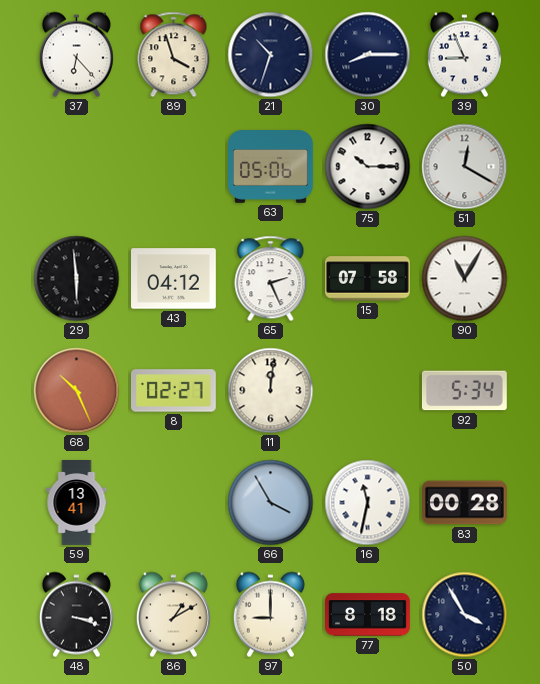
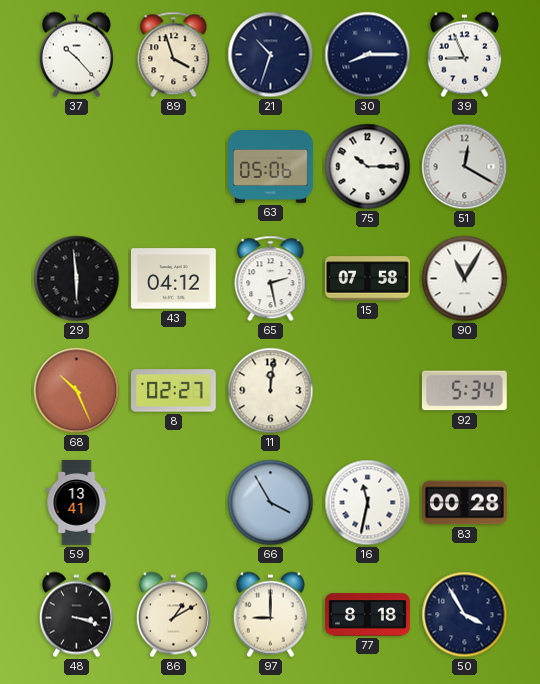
37: 6:23 -> 10:23
65: 2:26 -> 2:28
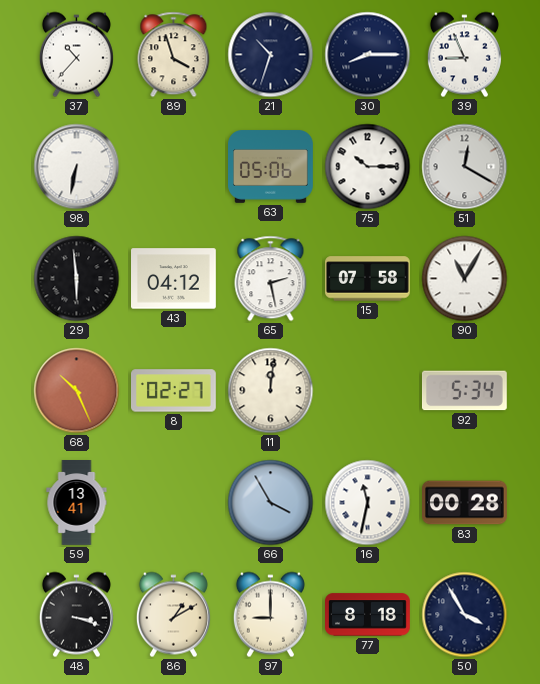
37: 10:23 -> 10:37
98: none -> 6:32
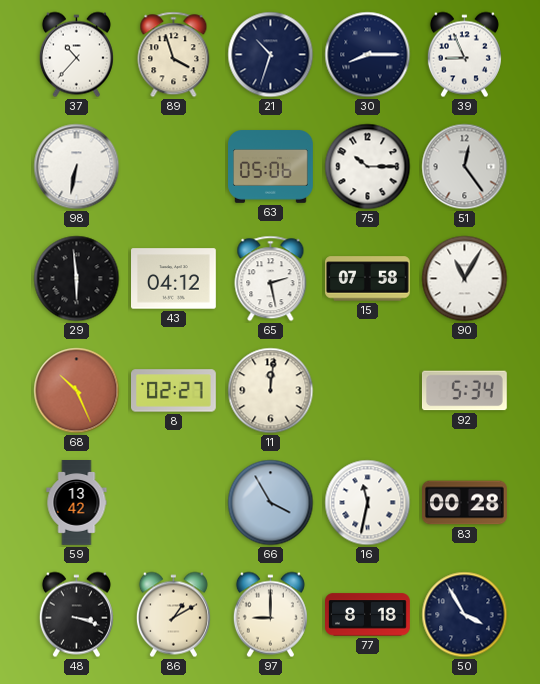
51: 12:20 -> 12:24
59: 13:41 -> 13:42
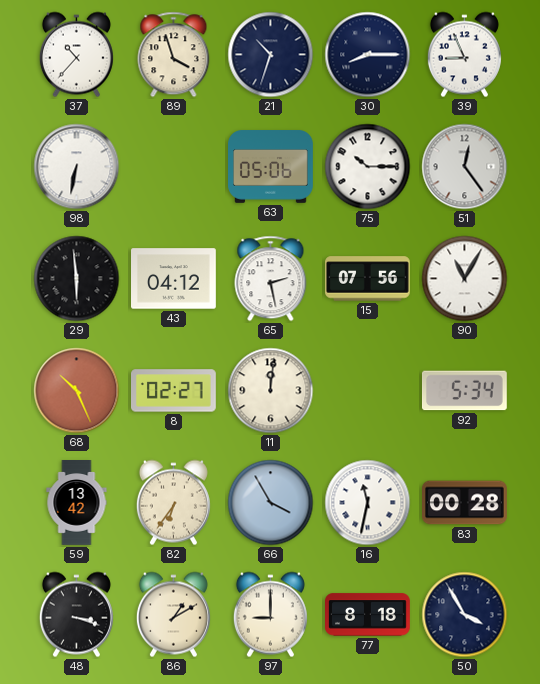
15: 07:58 -> 07:56
82: none -> 6:36
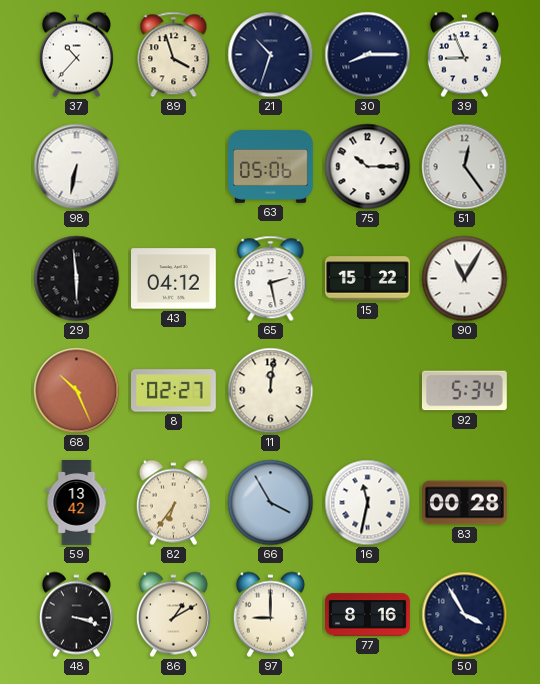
15: 07:56 -> 15:22
77: 8:18 -> 8:16
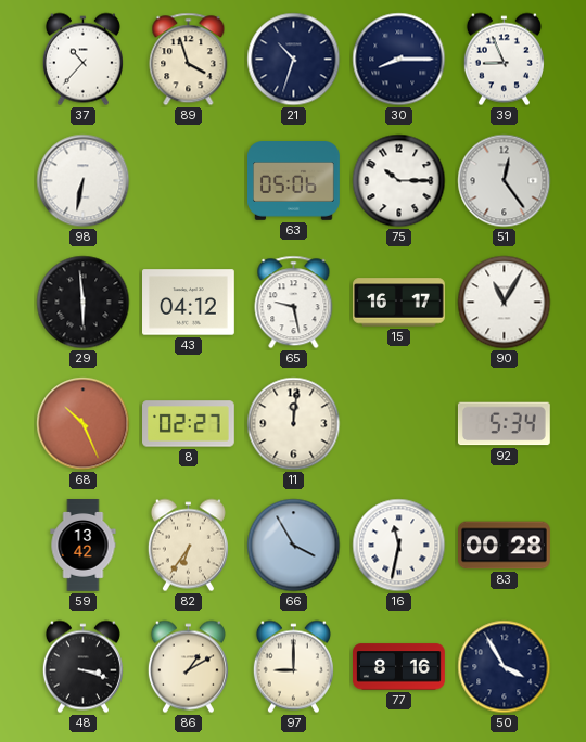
65: 2:28 -> 9:28
15: 15:22 -> 16:17
